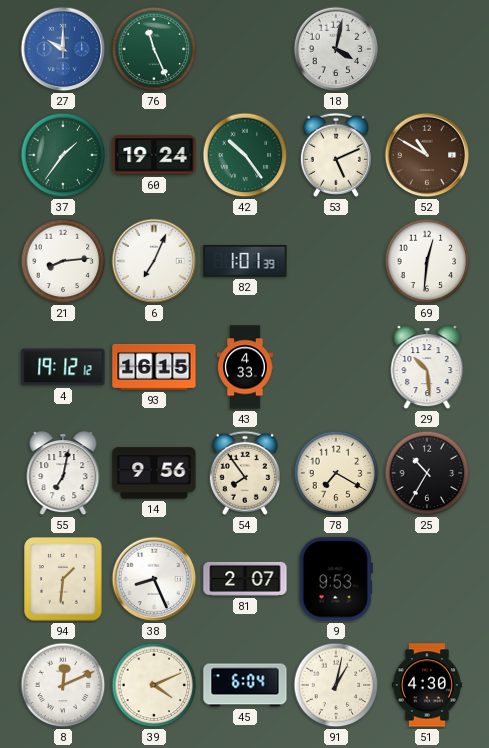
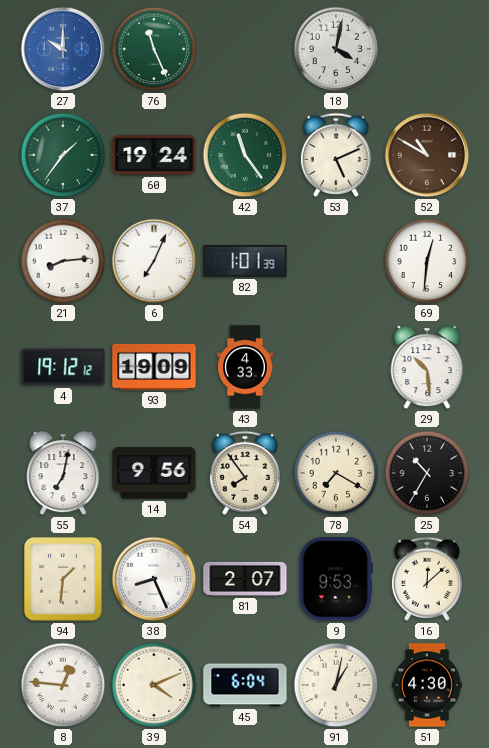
42: 10:24 -> 11:24
93: 16:15 -> 19:09
16: none -> 12:08
8: 12:11 -> 12:46
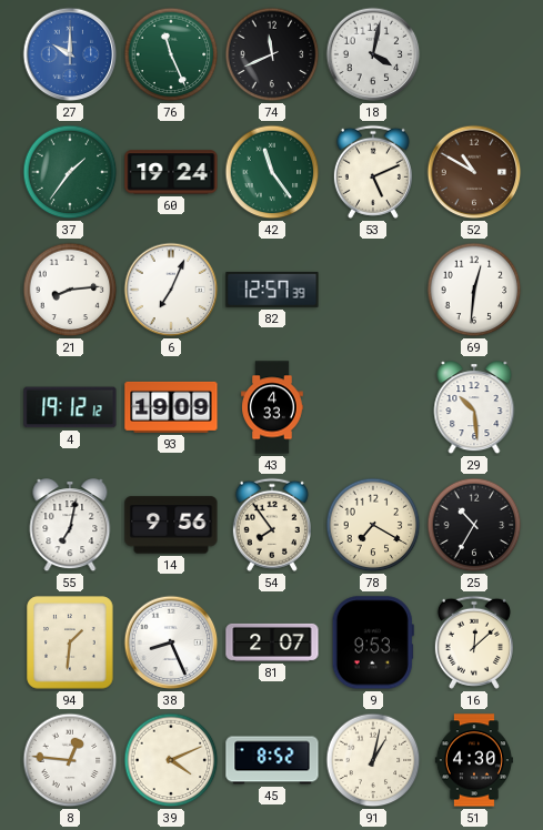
74: none -> 11:41
82: 1:01 -> 12:57
45: 6:04 -> 8:52
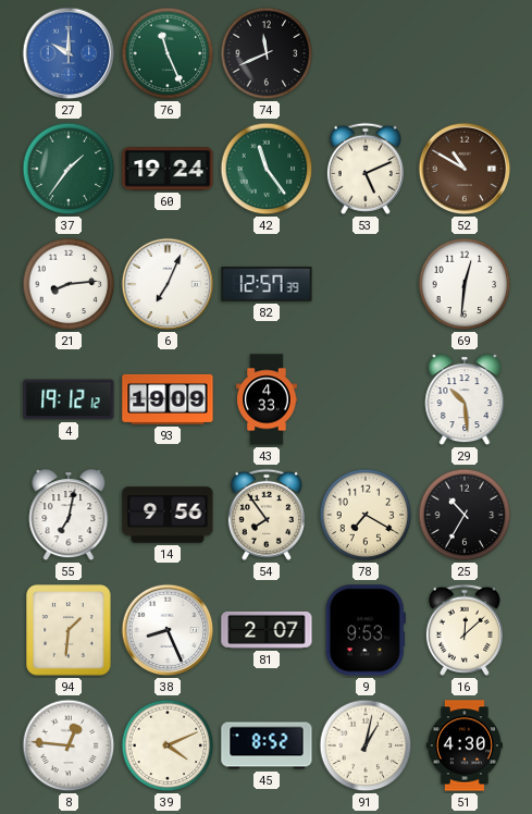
18: 4:02 -> none
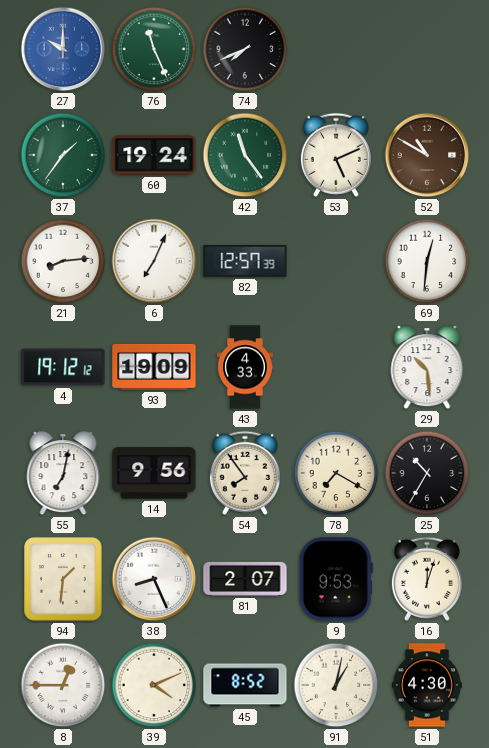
74: 11:41 -> 7:41
16: 12:08 -> 12:03
8: 12:46 -> 12:45
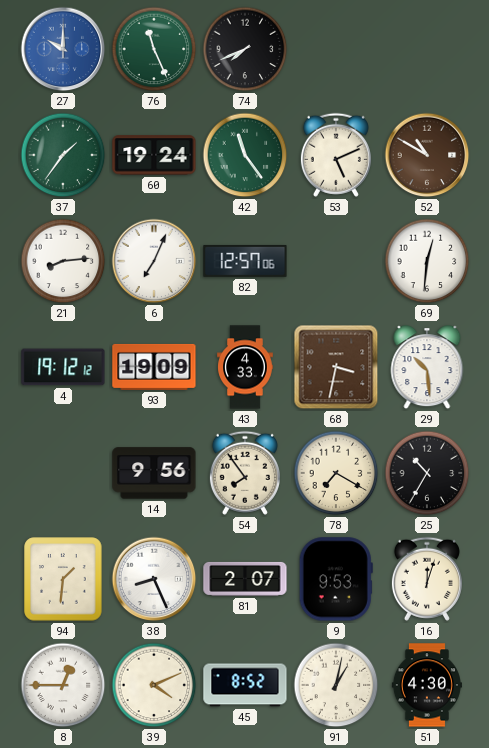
82: 12:57:39 -> 12:57:06
68: none -> 3:32
55: 7:02 -> none
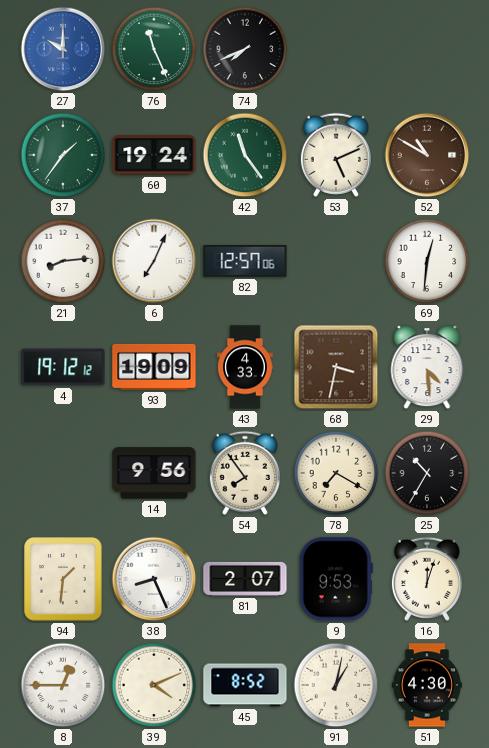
29: 10:29 -> 4:29
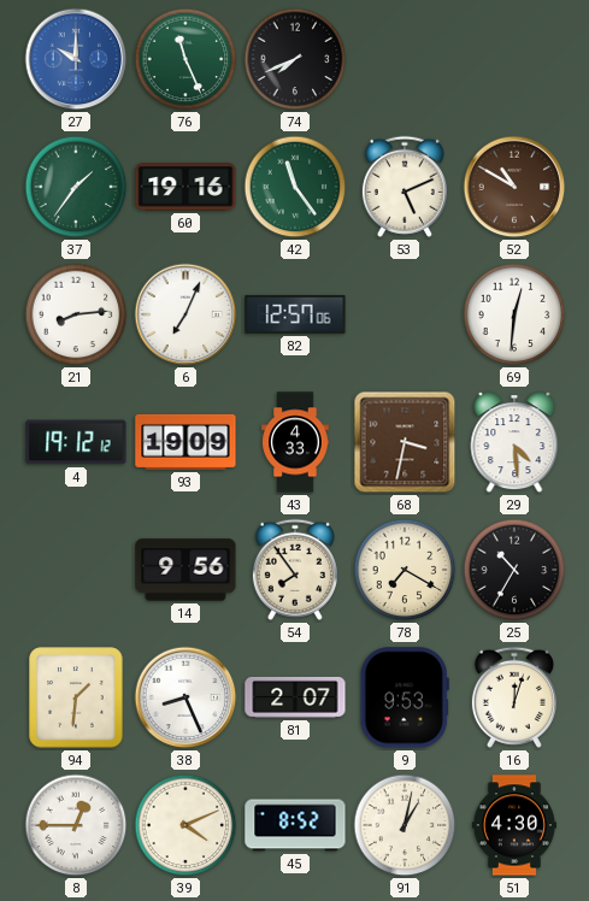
60: 19:24 -> 19:16
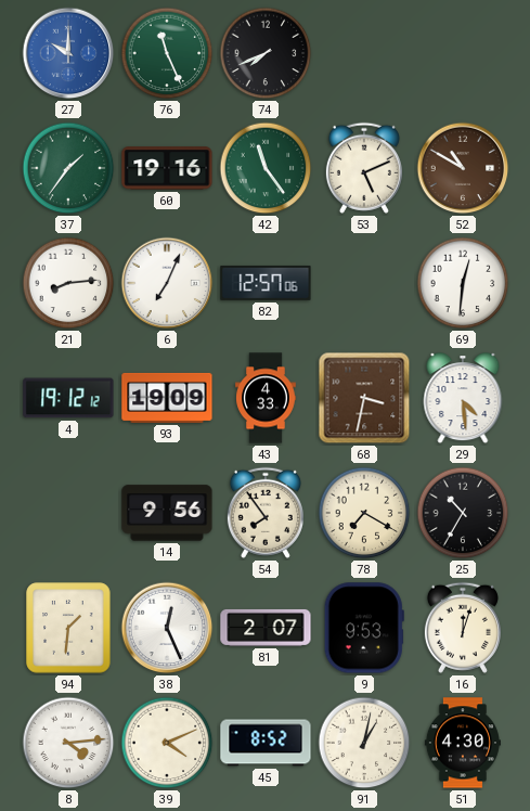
38: 8:26 -> 12:26
8: 12:45 -> 4:14
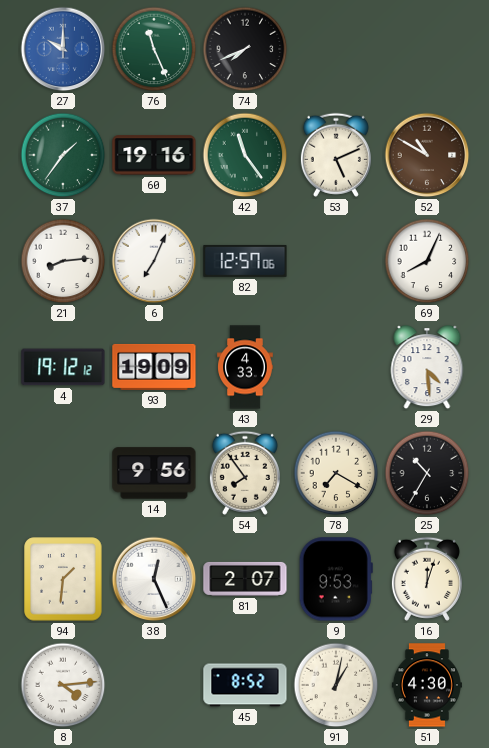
69: 12:31 -> 8:04
68: 3:32 -> none
39: 4:11 -> none
